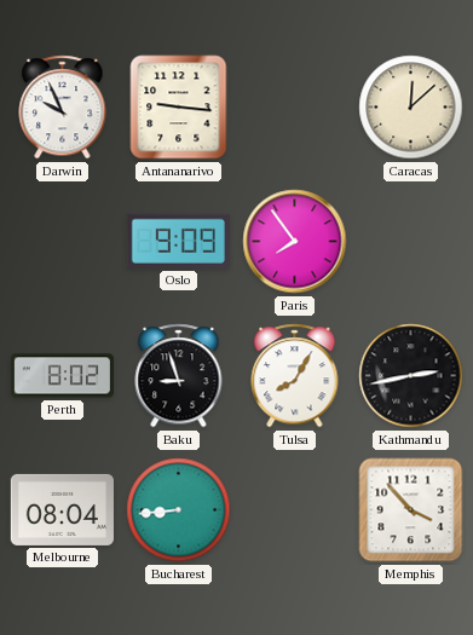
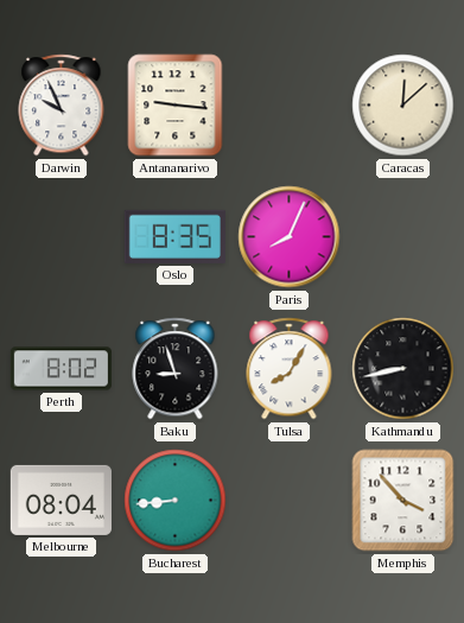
Oslo: 9:09 -> 8:35
Paris: 7:54 -> 8:04
Kathmandu: 2:43 -> 8:43
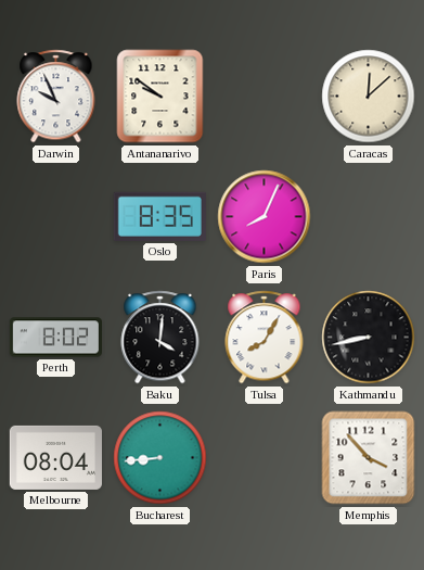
Antananarivo: 9:16 -> 9:51
Baku: 8:57 -> 4:01
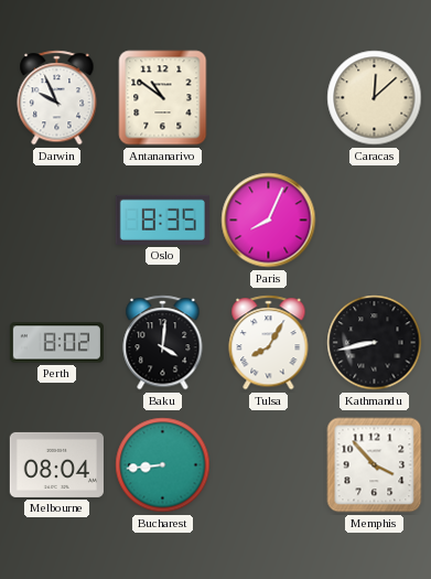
Antananarivo: 9:51 -> 10:51
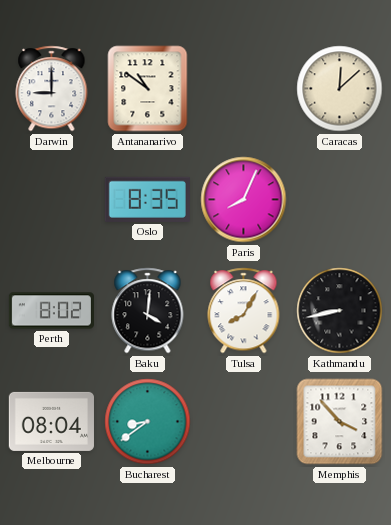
Darwin: 9:56 -> 9:00
Bucharest: 8:44 -> 8:39
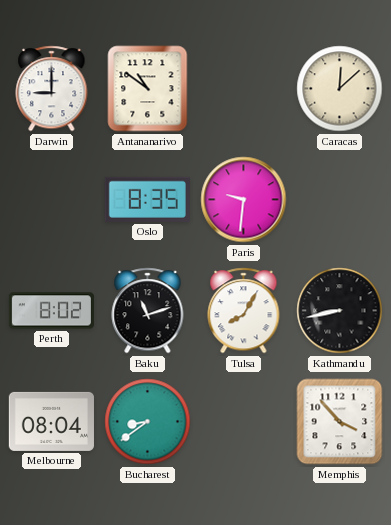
Paris: 8:04 -> 9:31
Baku: 4:01 -> 11:12
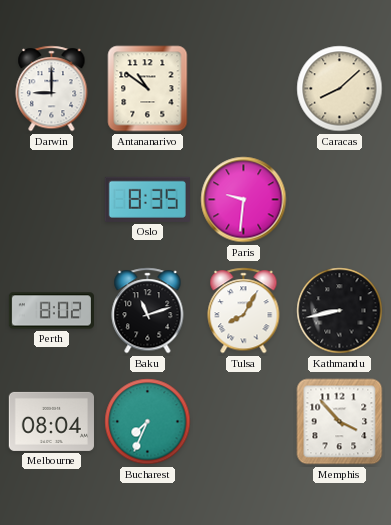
Caracas: 12:08 -> 8:08
Bucharest: 8:39 -> 7:34
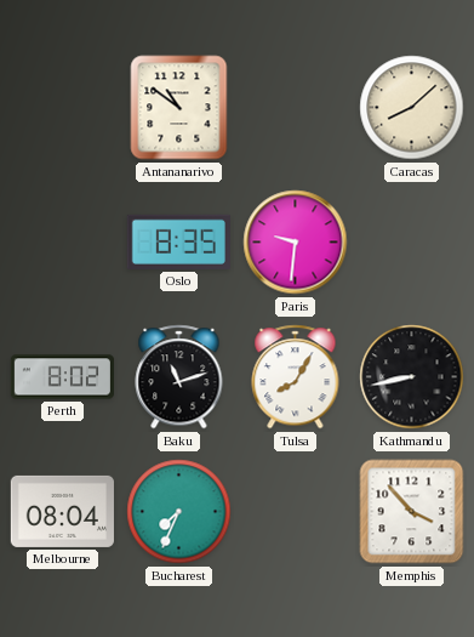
Darwin: 9:00 -> none
